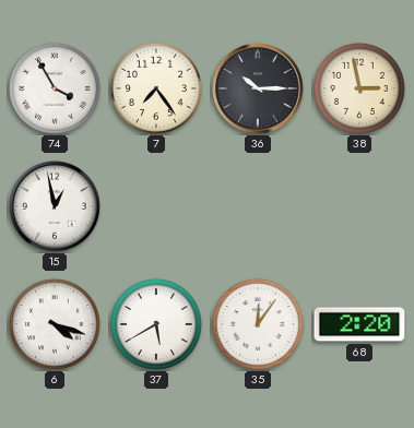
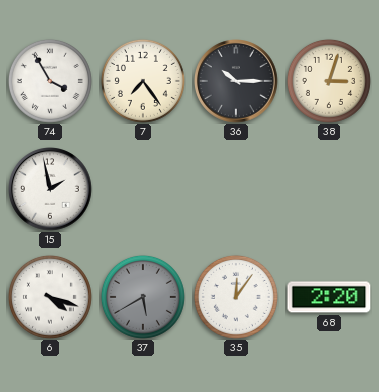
38: 2:58 -> 3:03
15: 12:58 -> 1:58
37 dial: white -> grey
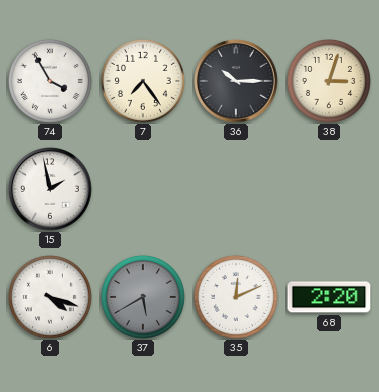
35: 12:06 -> 12:11
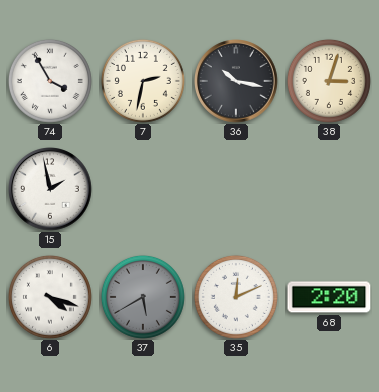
7: 7:24 -> 2:32
36: 10:15 -> 10:17
